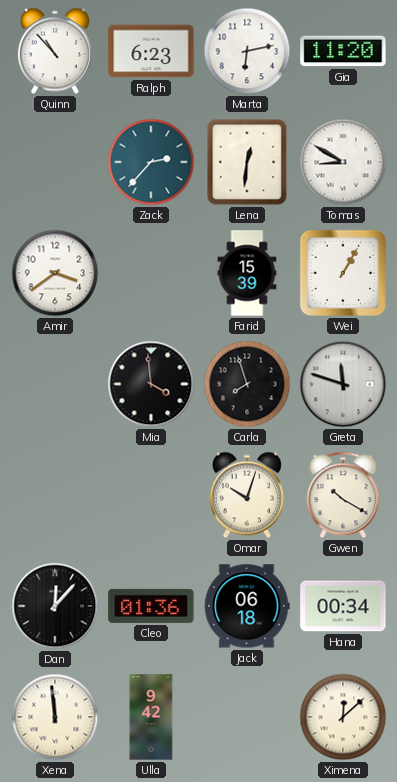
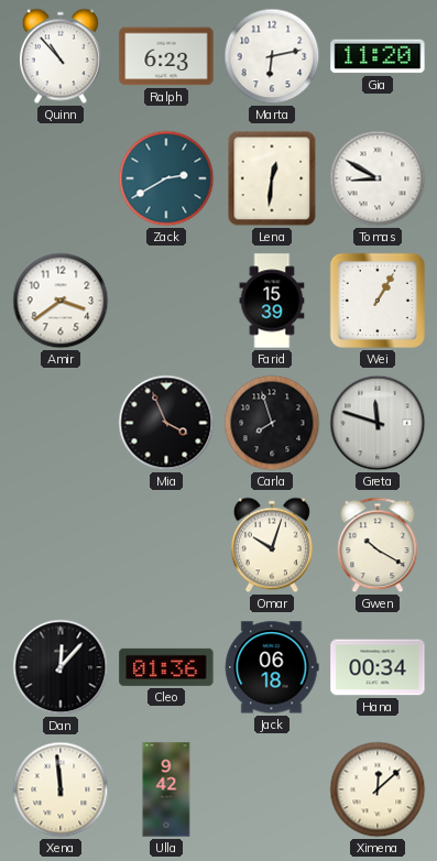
Zack: 2:37 -> 2:40
Mia: 3:59 -> 3:56
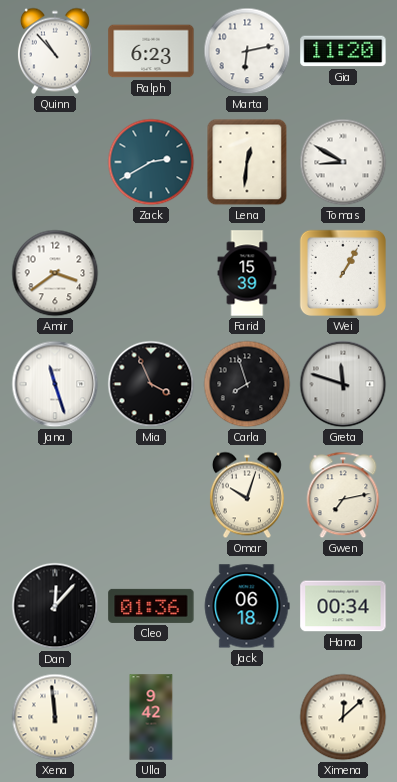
Jana: none -> 11:27
Gwen: 10:20 -> 7:13
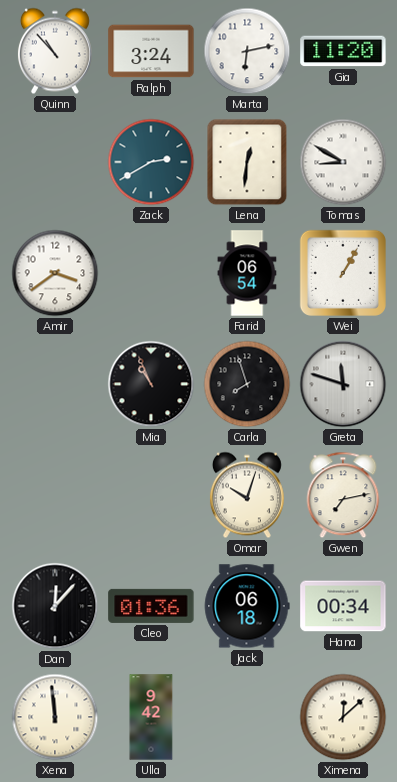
Ralph: 6:23 -> 3:24
Farid: 15:39 -> 06:54
Jana: 11:27 -> none
Mia: 3:56 -> 10:56
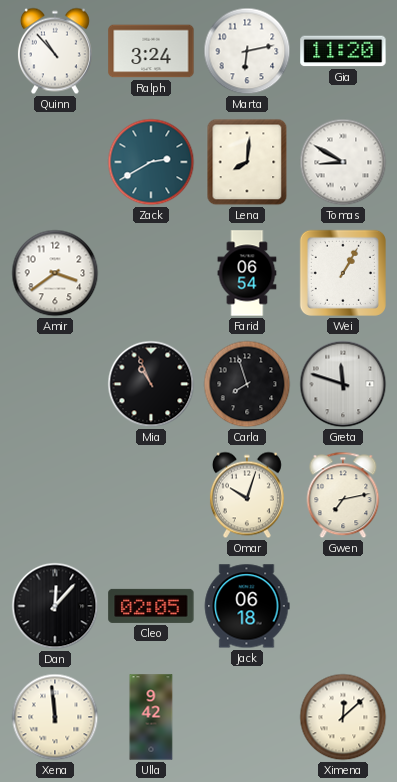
Lena: 12:31 -> 8:01
Cleo: 01:36 -> 02:05
Hana: 00:34 -> none
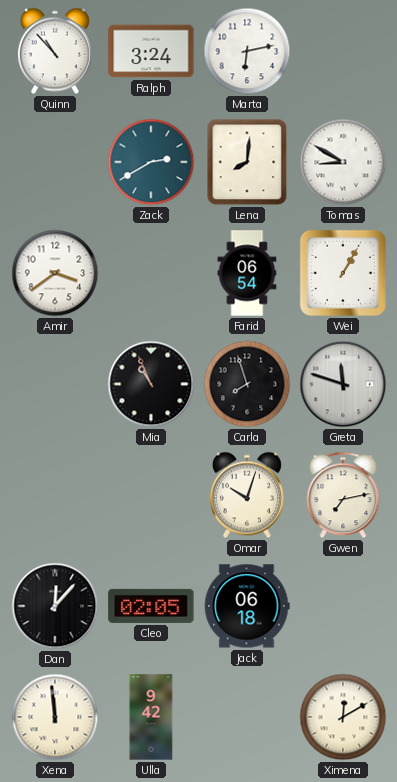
Gia: 11:20 -> none
Ximena: 12:08 -> 12:10
